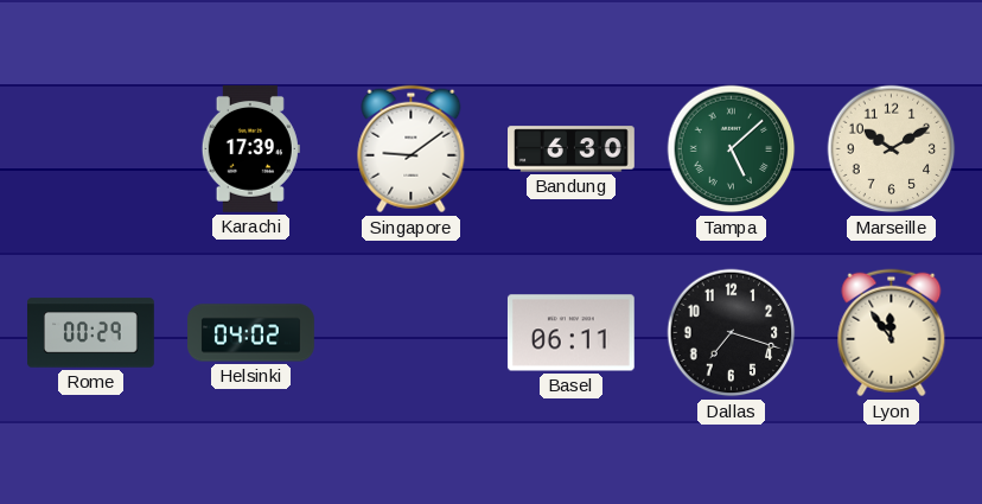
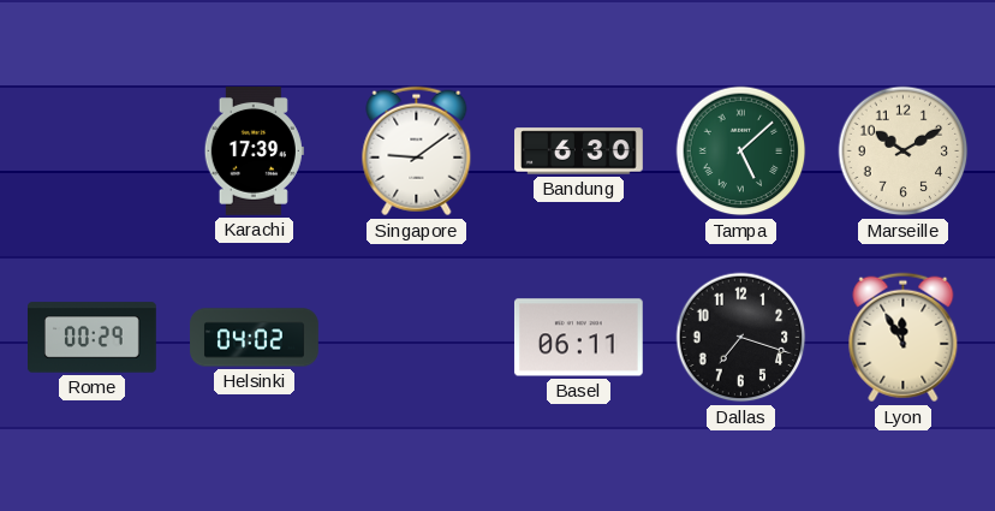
Lyon: 11:54 -> 11:55
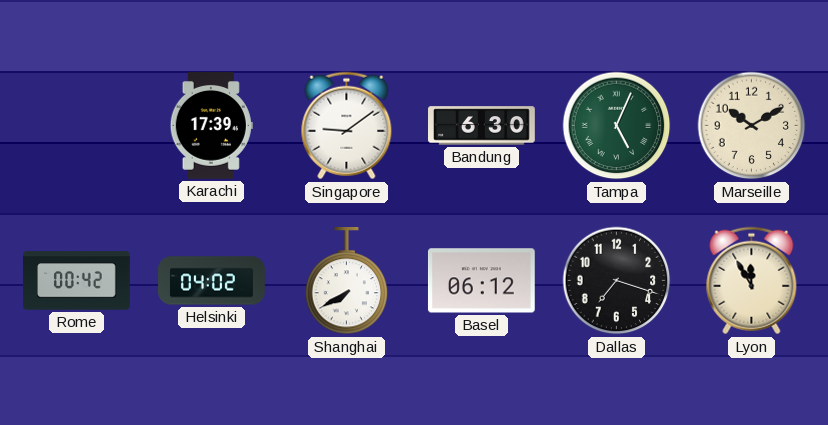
Tampa: 5:08 -> 5:04
Rome: 00:29 -> 00:42
Shanghai: none -> 7:40
Basel: 06:11 -> 06:12
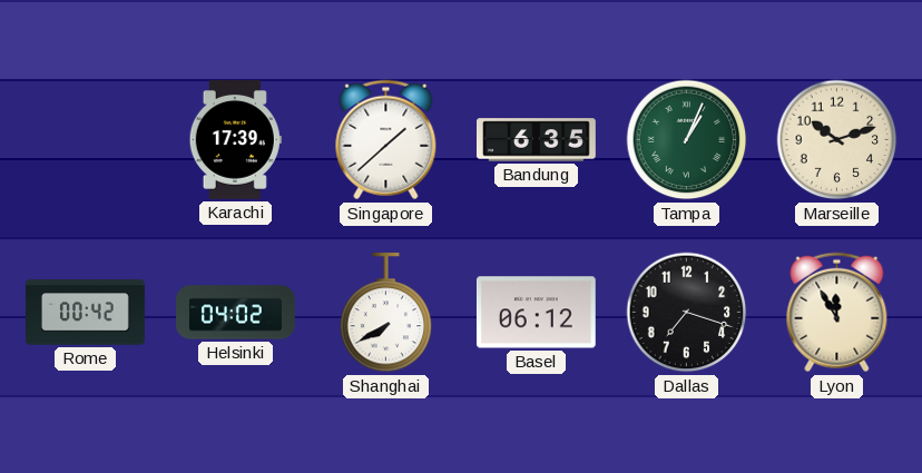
Singapore: 9:09 -> 1:38
Bandung: 6:30 -> 6:35
Tampa: 5:04 -> 1:04
Marseille: 10:10 -> 10:12
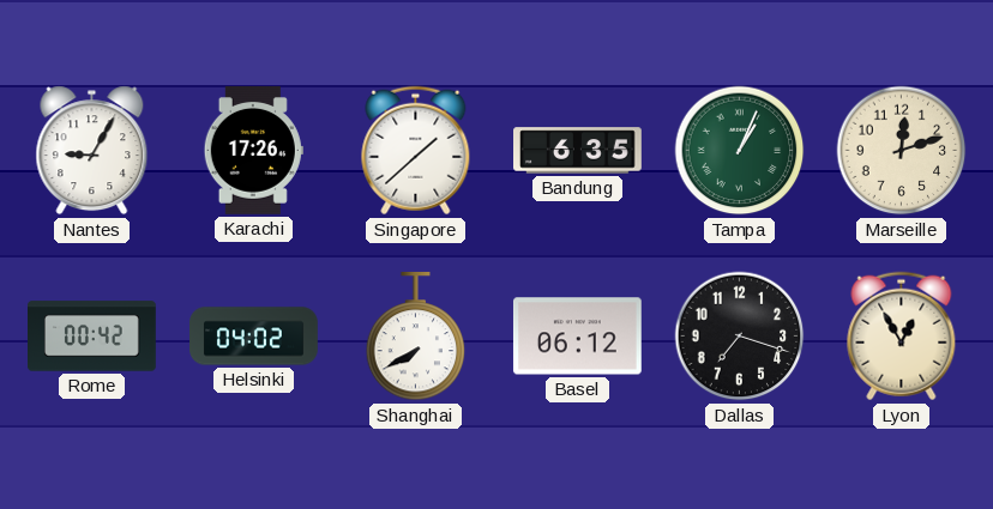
Nantes: none -> 9:05
Karachi: 17:39 -> 17:26
Marseille: 10:12 -> 12:12
Lyon: 11:55 -> 12:55
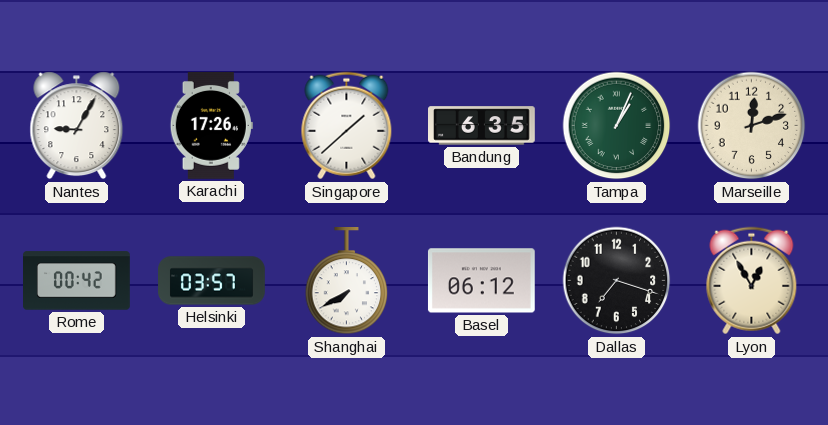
Helsinki: 04:02 -> 03:57
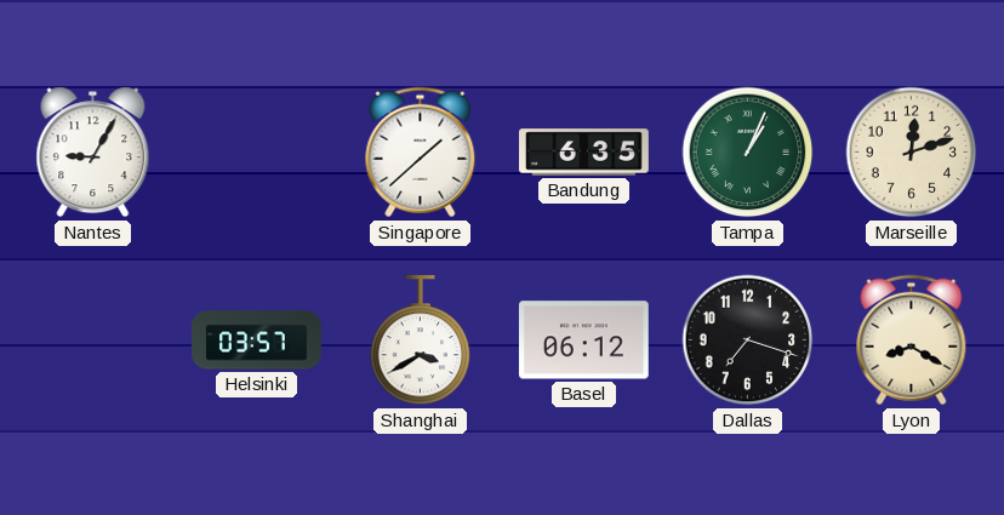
Karachi: 17:26 -> none
Rome: 00:42 -> none
Shanghai: 7:40 -> 3:40
Lyon: 12:55 -> 8:20
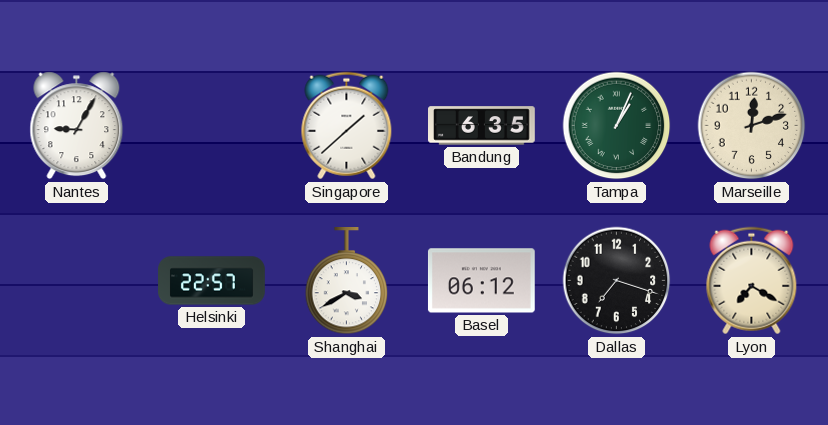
Helsinki: 03:57 -> 22:57
Lyon: 8:20 -> 7:20
